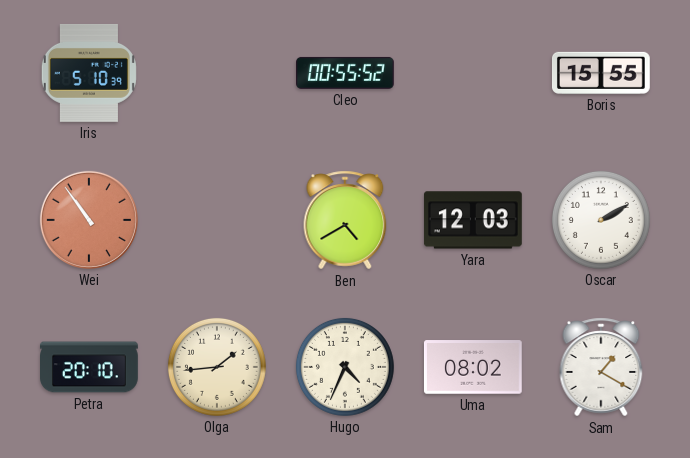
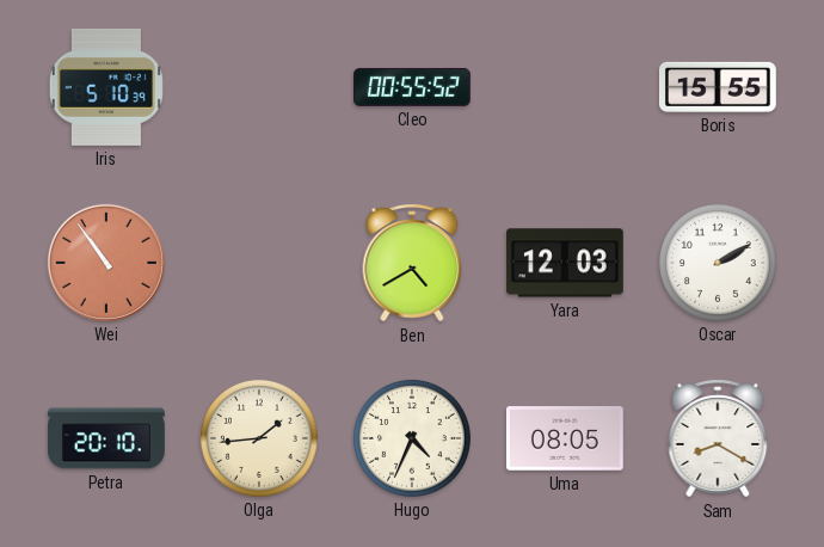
Uma: 08:02 -> 08:05
Sam: 1:20 -> 8:20
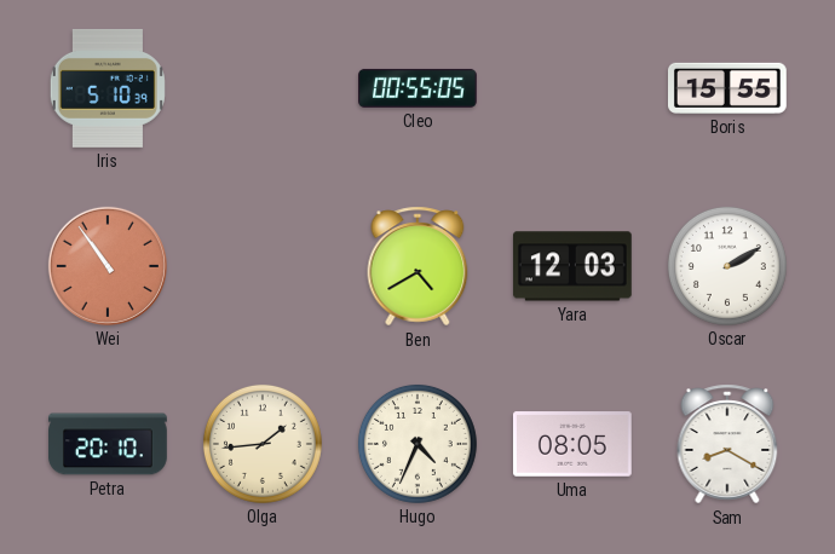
Cleo: 00:55:52 -> 00:55:05
